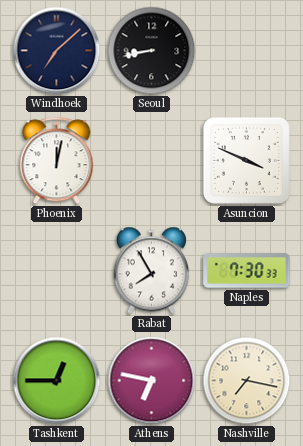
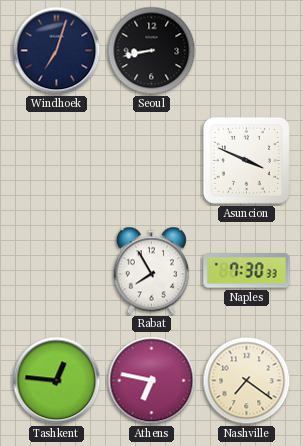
Windhoek: 7:08 -> 7:03
Phoenix: 12:02 -> none
Tashkent: 12:45 -> 12:46
Nashville: 7:17 -> 7:21
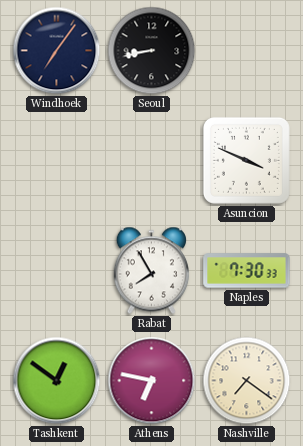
Windhoek: 7:03 -> 7:06
Tashkent: 12:46 -> 12:51
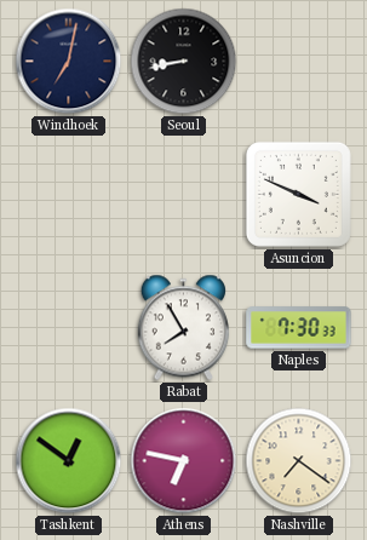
Windhoek: 7:06 -> 7:02
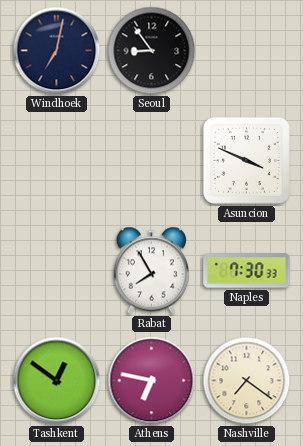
Seoul: 8:43 -> 8:54
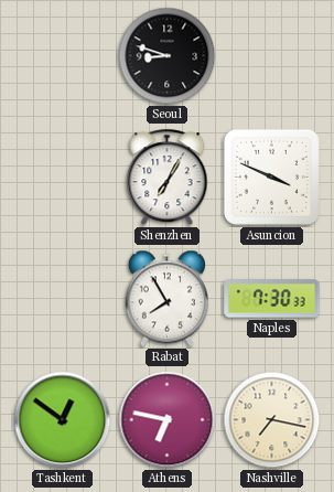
Windhoek: 7:02 -> none
Seoul: 8:54 -> 8:48
Shenzhen: none -> 7:05
Nashville: 7:21 -> 7:17
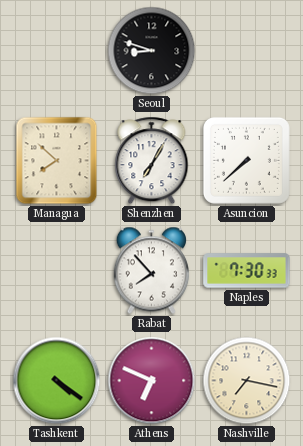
Managua: none -> 7:52
Asuncion: 3:49 -> 7:38
Rabat: 7:55 -> 7:53
Tashkent: 12:51 -> 4:21
Athens: 6:47 -> 6:49
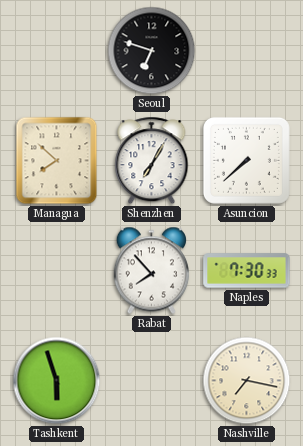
Seoul: 8:48 -> 6:48
Tashkent: 4:21 -> 5:57
Athens: 6:49 -> none
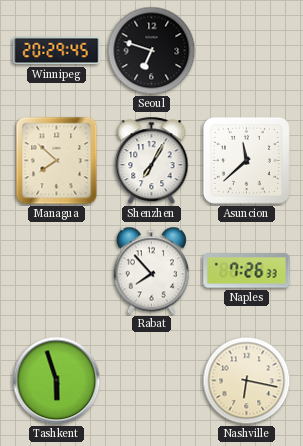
Winnipeg: none -> 20:29
Asuncion: 7:38 -> 11:38
Naples: 7:30 -> 7:26
Nashville: 7:17 -> 6:17
